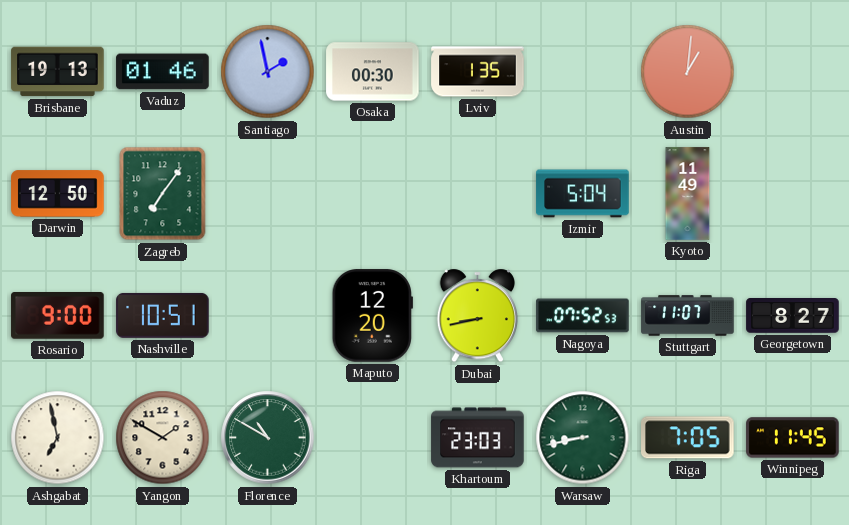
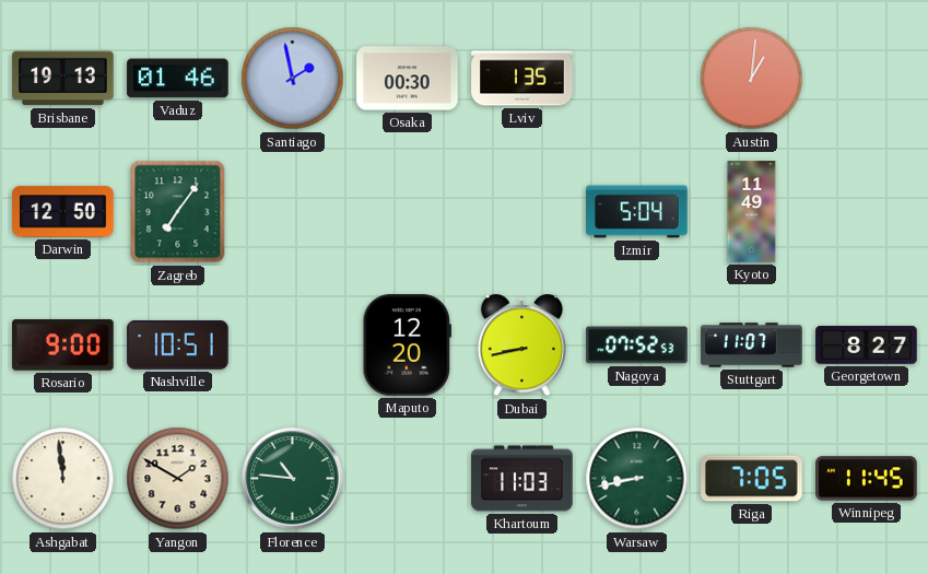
Ashgabat: 6:58 -> 11:59
Florence: 10:50 -> 10:46
Khartoum: 23:03 -> 11:03
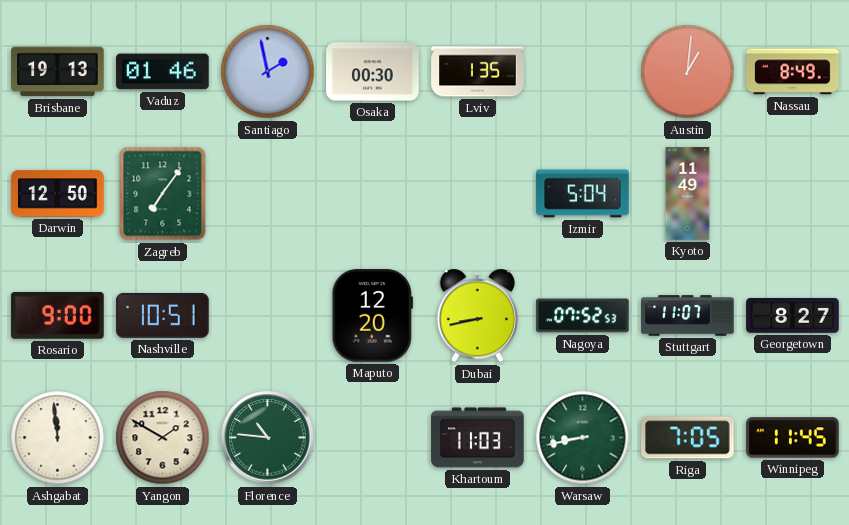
Nassau: none -> 8:49
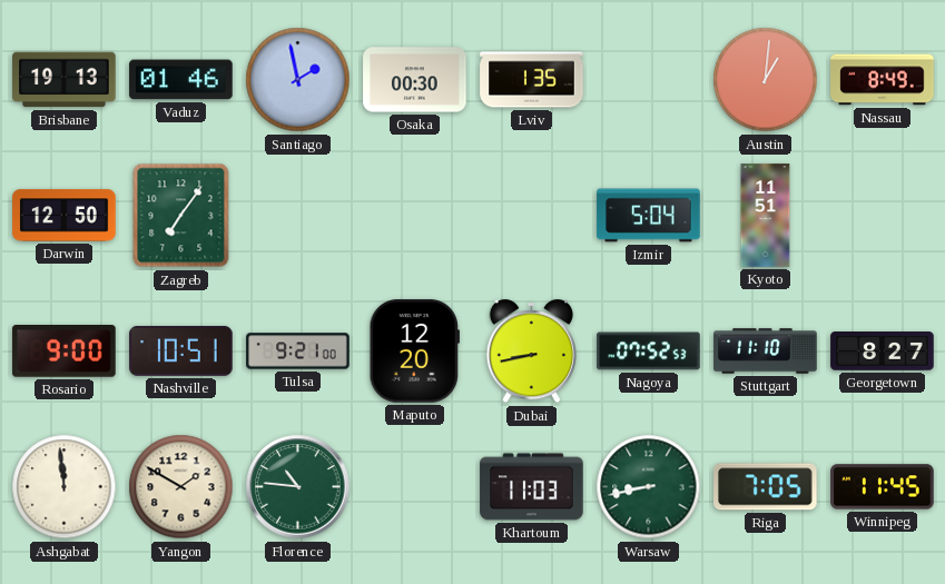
Kyoto: 11:49 -> 11:51
Tulsa: none -> 9:21
Stuttgart: 11:07 -> 11:10
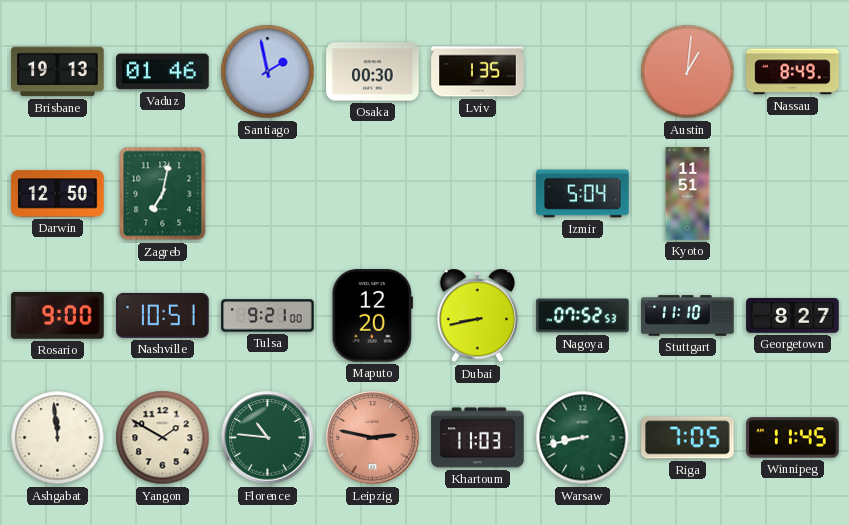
Zagreb: 7:06 -> 7:02
Leipzig: none -> 2:47
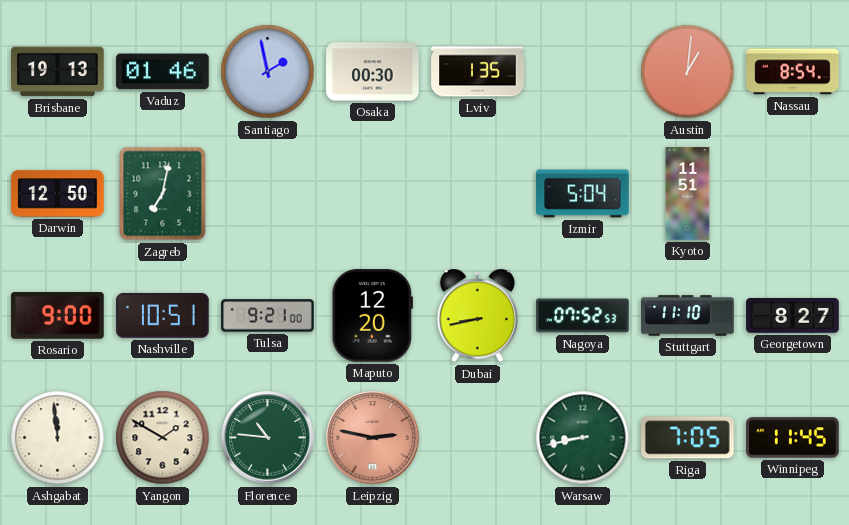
Nassau: 8:49 -> 8:54
Khartoum: 11:03 -> none
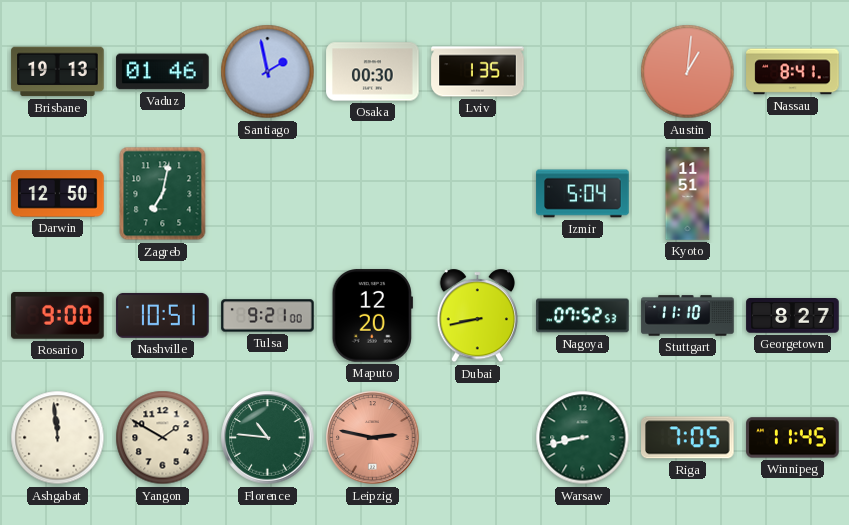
Nassau: 8:54 -> 8:41
